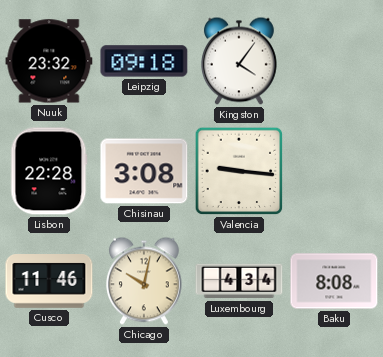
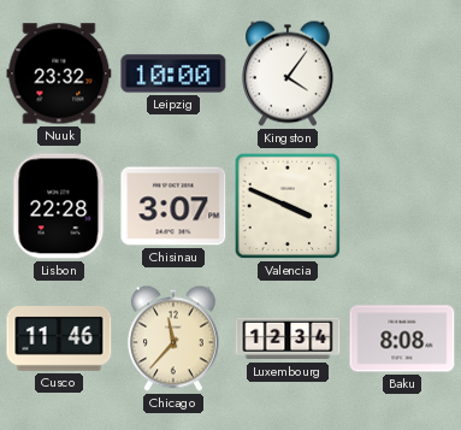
Leipzig: 09:18 -> 10:00
Chisinau: 3:08 -> 3:07
Valencia: 9:16 -> 3:49
Chicago: 10:02 -> 11:37
Luxembourg: 4:34 -> 12:34
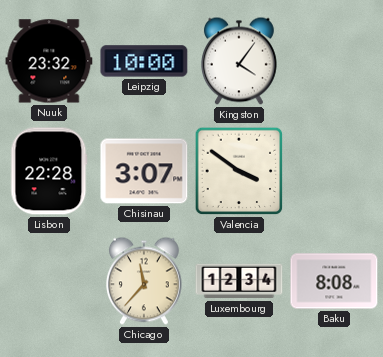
Valencia: 3:49 -> 3:51
Cusco: 11:46 -> none
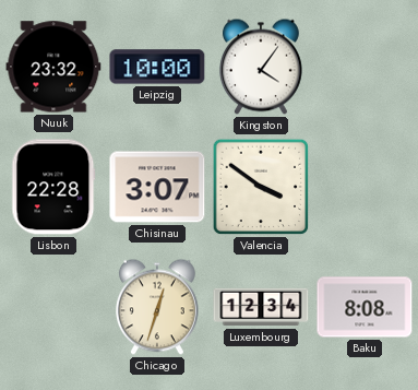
Chicago: 11:37 -> 12:33
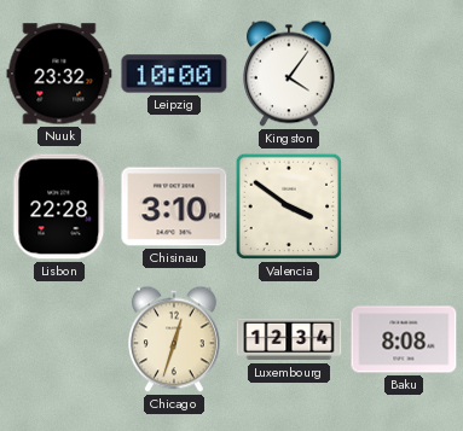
Chisinau: 3:07 -> 3:10
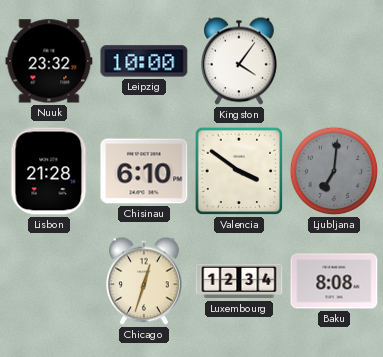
Lisbon: 22:28 -> 21:28
Chisinau: 3:10 -> 6:10
Ljubljana: none -> 7:01
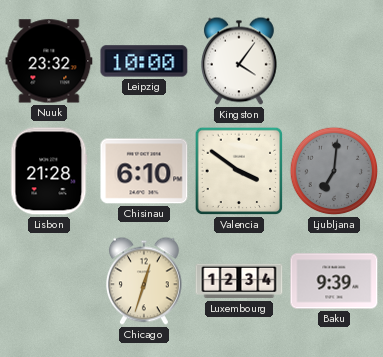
Baku: 8:08 -> 9:39
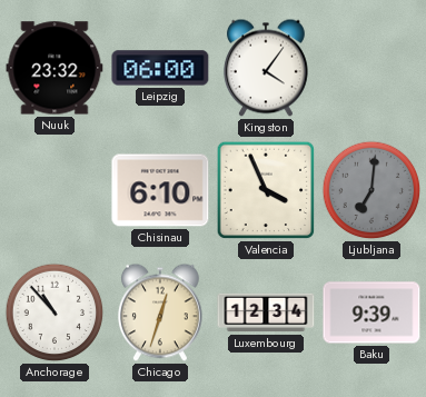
Leipzig: 10:00 -> 06:00
Lisbon: 21:28 -> none
Valencia: 3:51 -> 3:56
Anchorage: none -> 10:53
